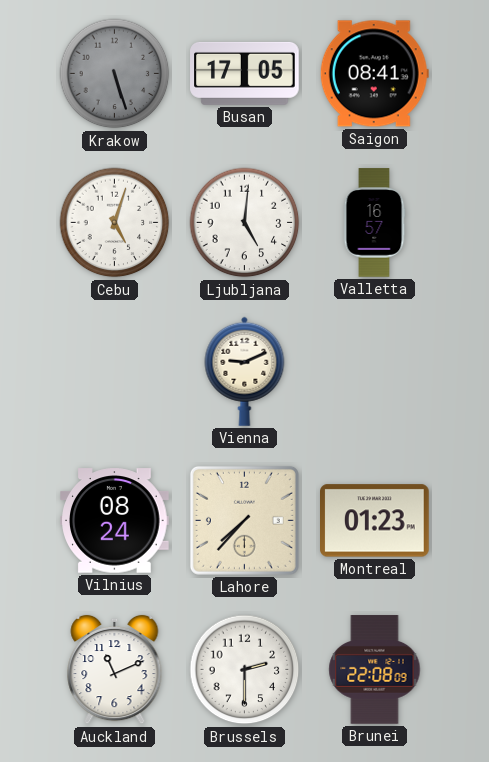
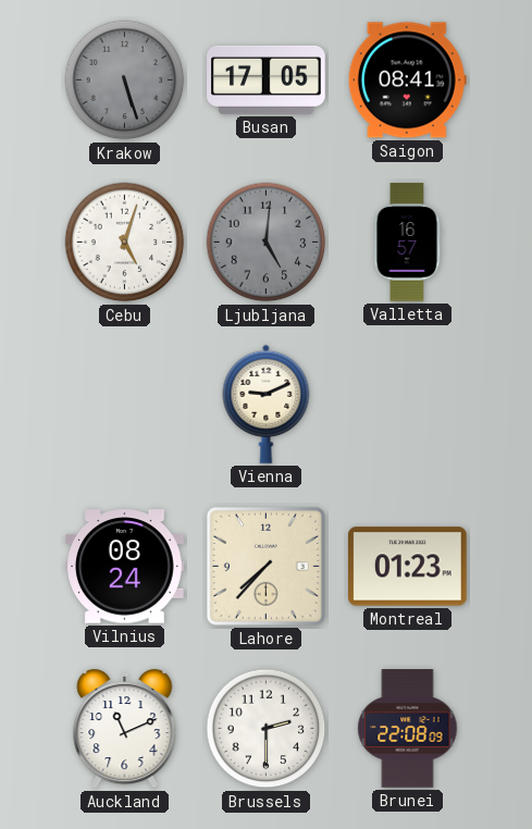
Ljubljana dial: white -> grey
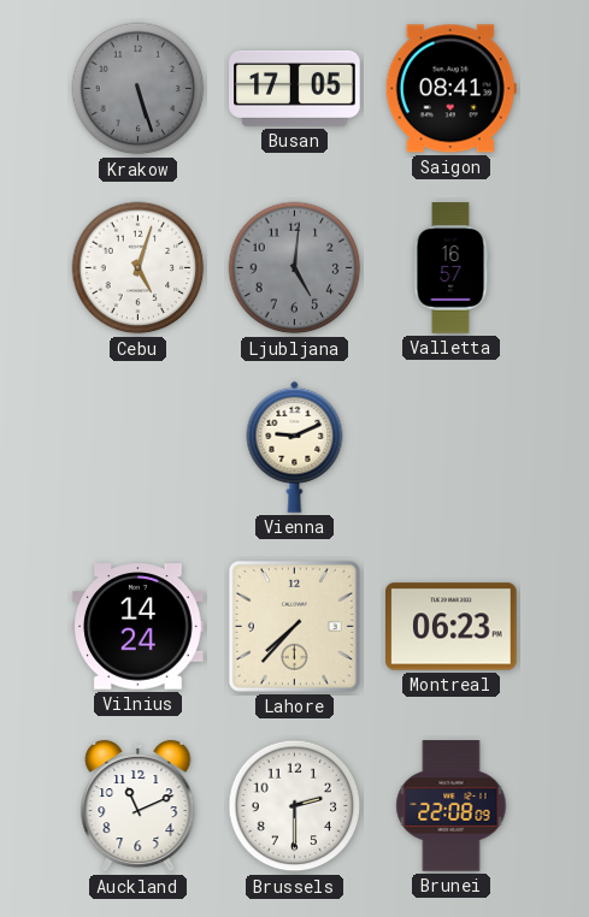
Vilnius: 08:24 -> 14:24
Montreal: 01:23 -> 06:23
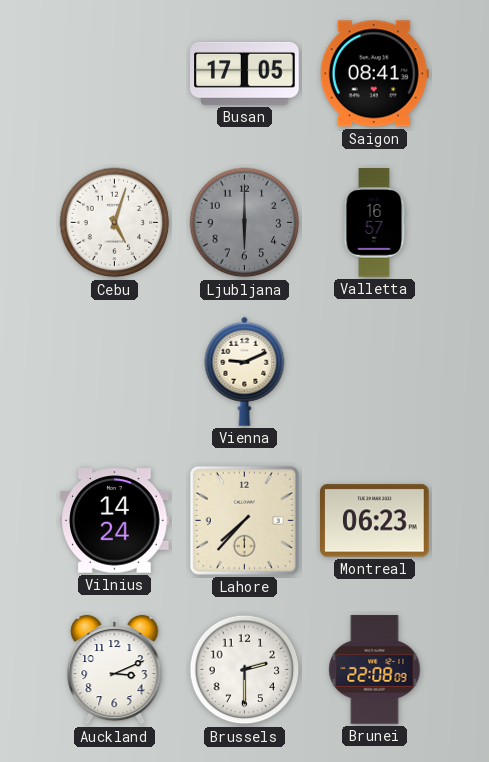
Krakow: 5:27 -> none
Ljubljana: 5:01 -> 6:00
Auckland: 11:11 -> 3:11
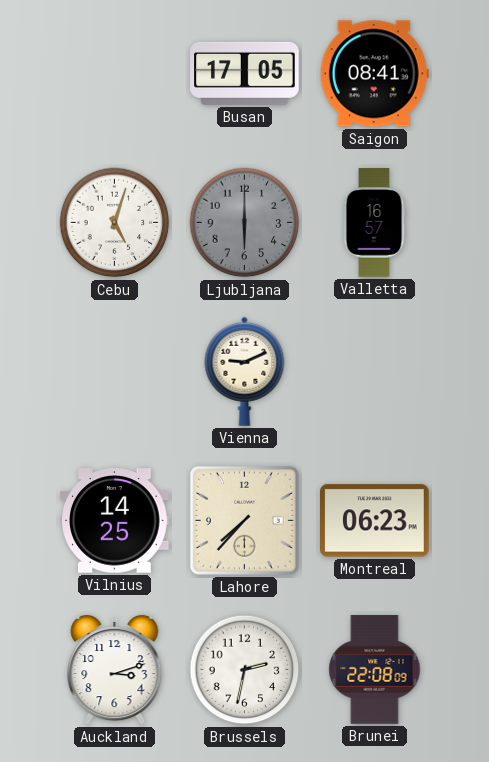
Vilnius: 14:24 -> 14:25
Auckland: 3:11 -> 3:12
Brussels: 2:30 -> 2:32
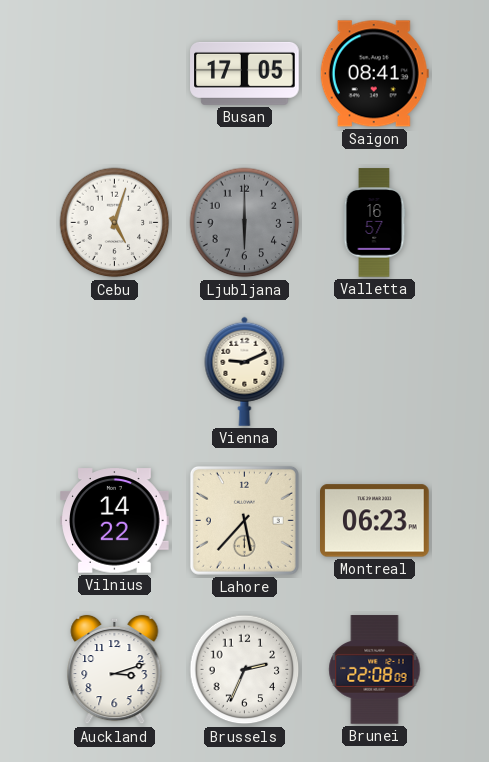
Vilnius: 14:25 -> 14:22
Lahore: 7:37 -> 5:37
Brussels: 2:32 -> 2:34
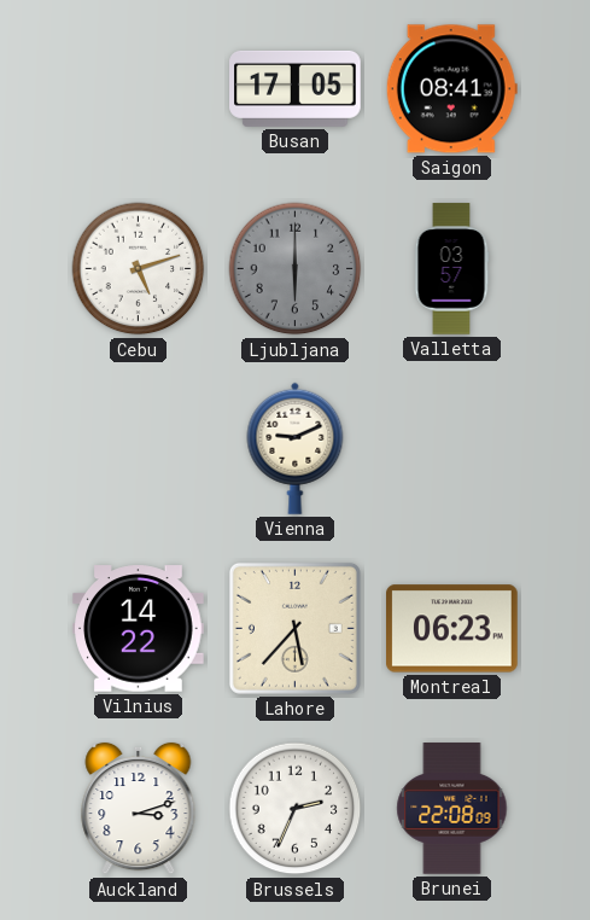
Cebu: 5:03 -> 5:12
Valletta: 16:57 -> 03:57
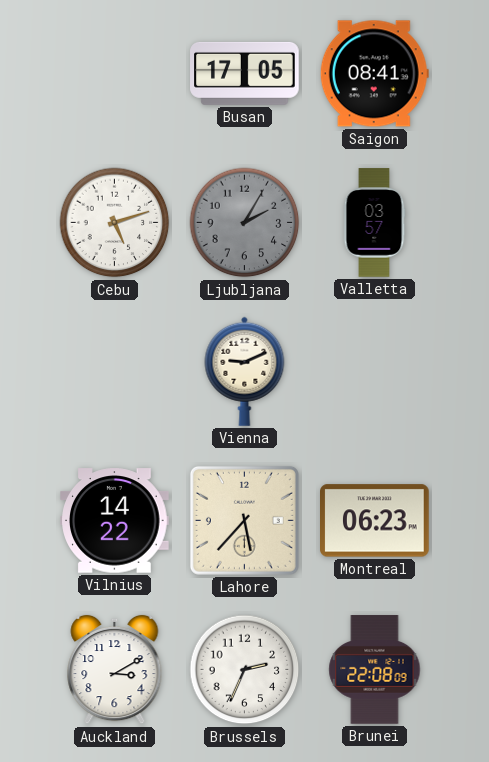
Ljubljana: 6:00 -> 2:05
Auckland: 3:12 -> 3:10
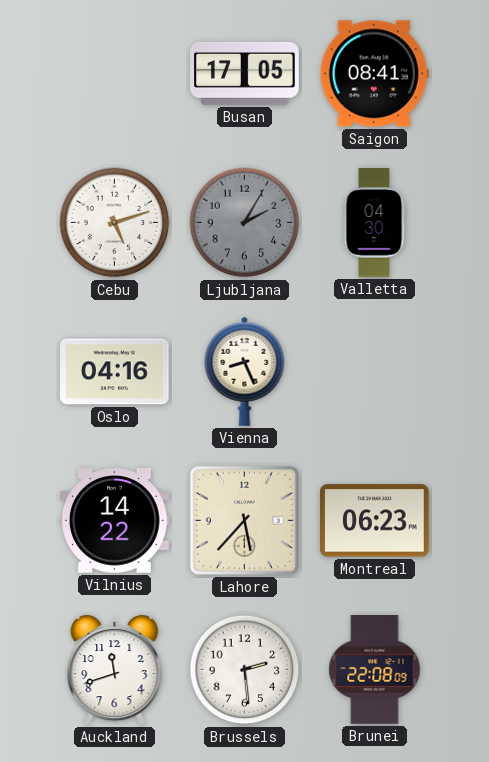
Valletta: 03:57 -> 04:30
Oslo: none -> 04:16
Vienna: 9:11 -> 8:26
Auckland: 3:10 -> 11:42
Brussels: 2:34 -> 2:29
